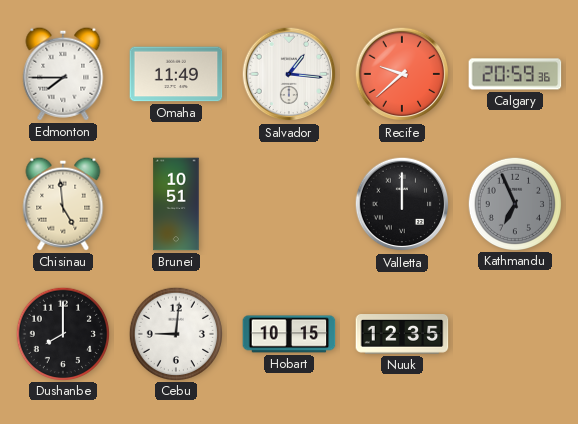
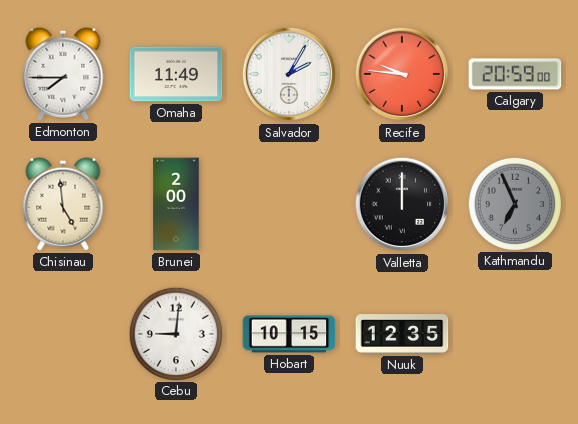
Salvador: 1:16 -> 2:05
Recife: 9:38 -> 9:46
Calgary: 20:59:36 -> 20:59:00
Brunei: 10:51 -> 2:00
Dushanbe: 8:00 -> none
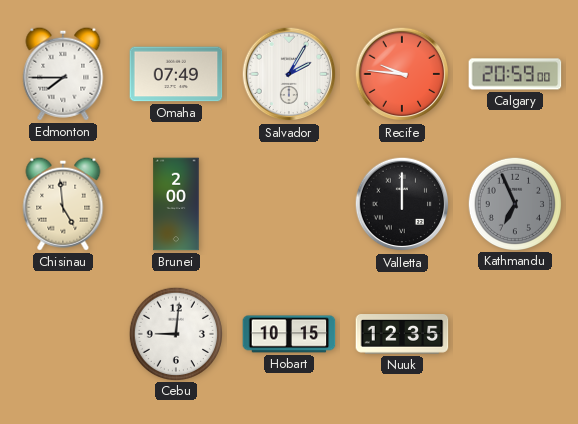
Omaha: 11:49 -> 07:49
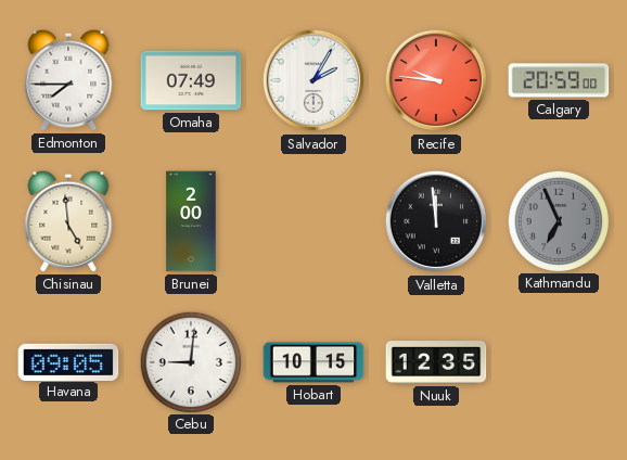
Valletta: 12:00 -> 11:59
Havana: none -> 09:05
